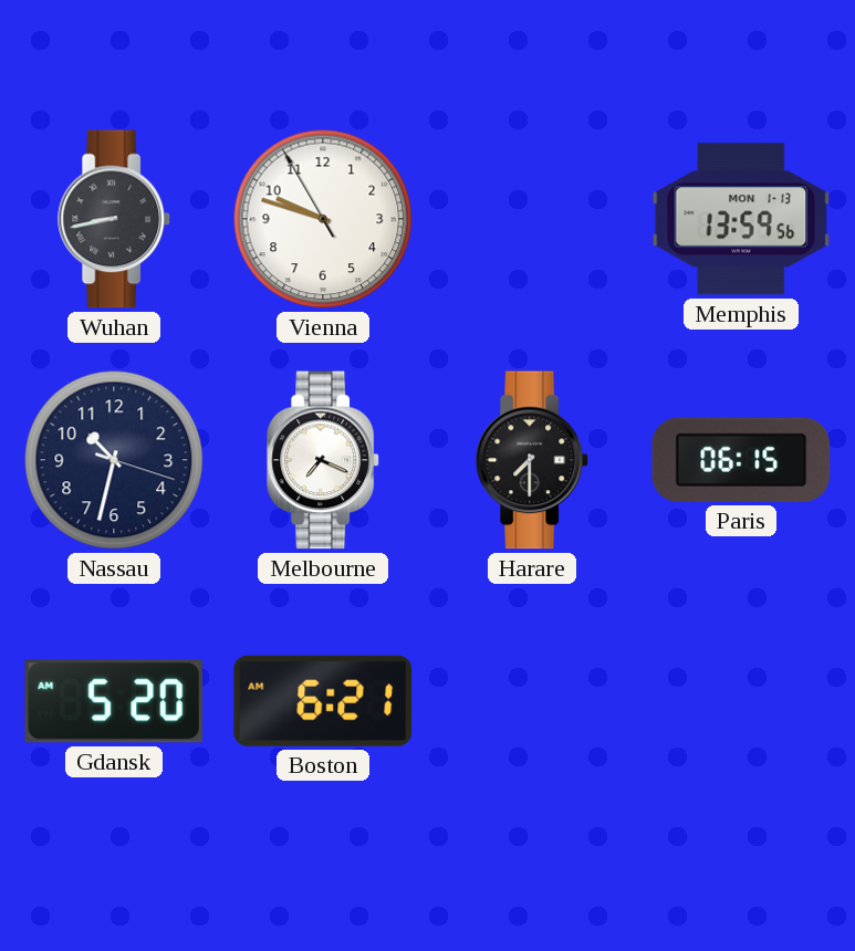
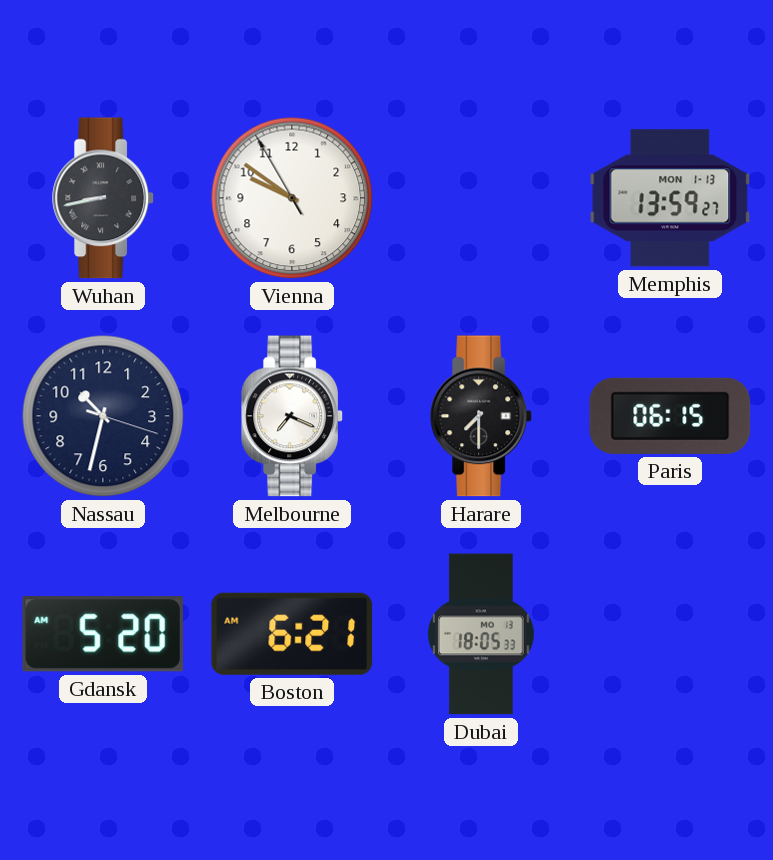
Vienna: 9:47 -> 9:50
Memphis: 13:59:56 -> 13:59:27
Dubai: none -> 18:05
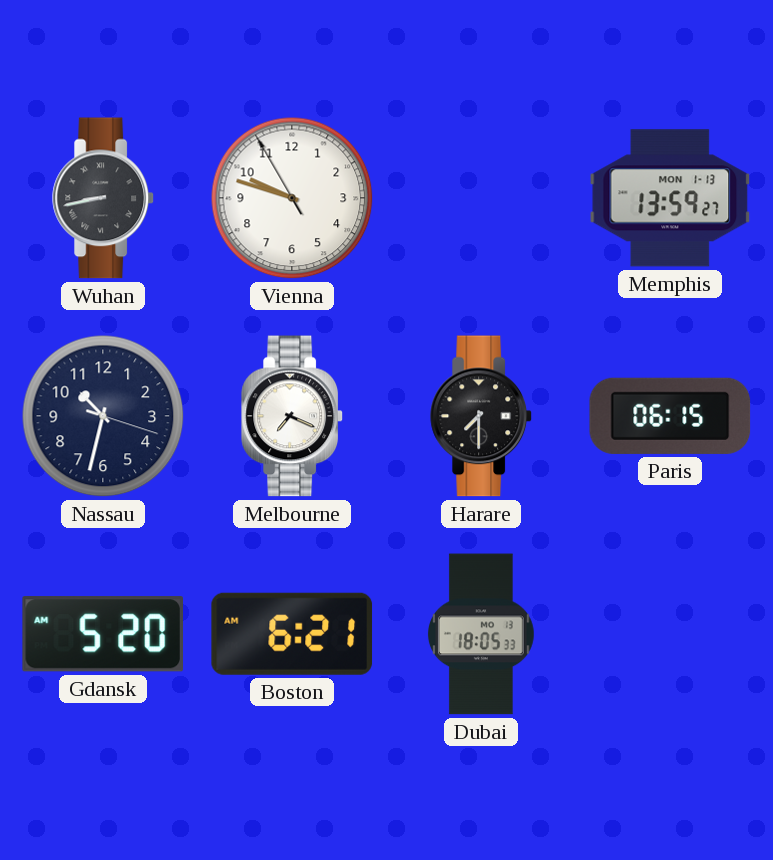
Vienna: 9:50 -> 9:47
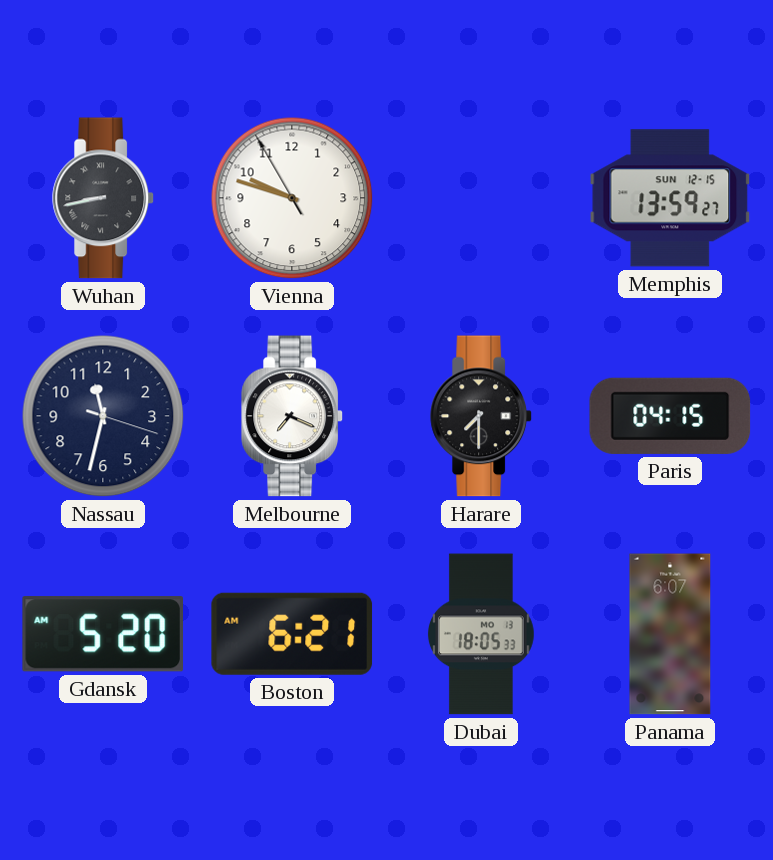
Memphis date: MON 1-13 -> SUN 12-15
Nassau: 10:32 -> 11:32
Paris: 06:15 -> 04:15
Panama: none -> 6:07
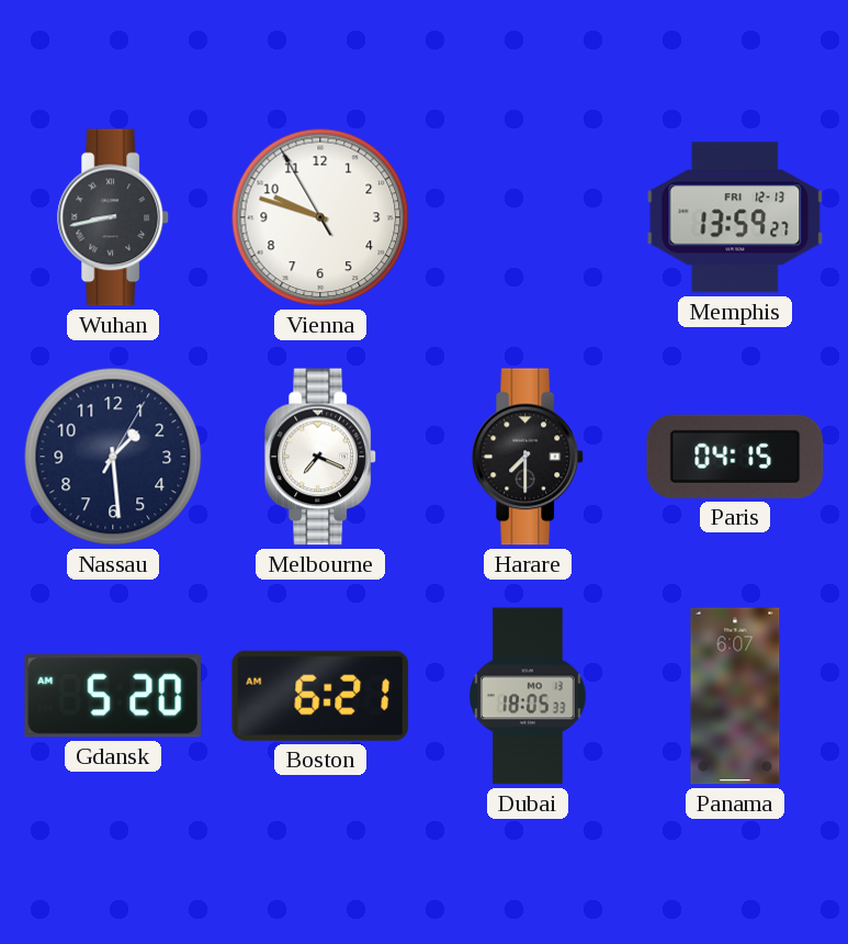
Memphis date: SUN 12-15 -> FRI 12-13
Nassau: 11:32 -> 1:29
